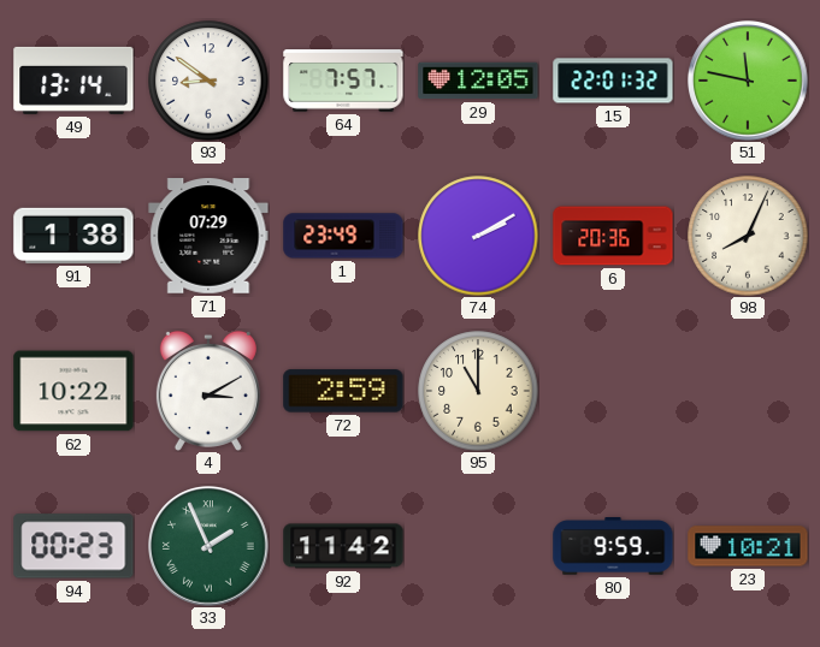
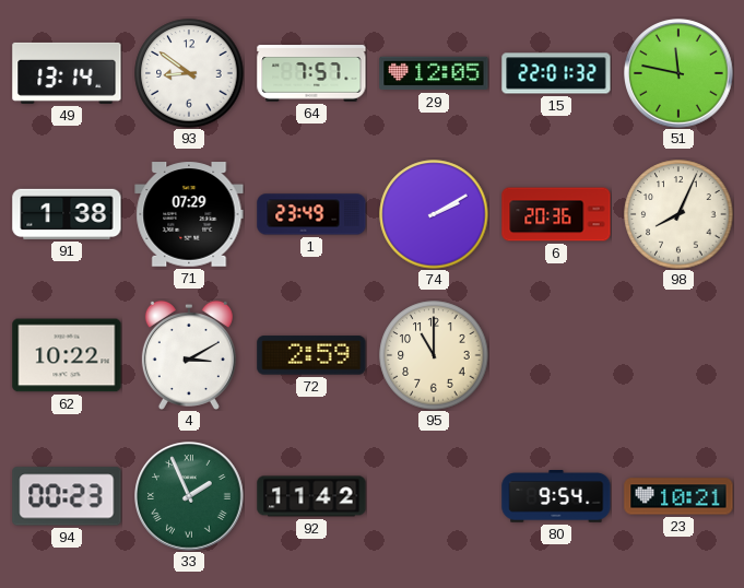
80: 9:59 -> 9:54
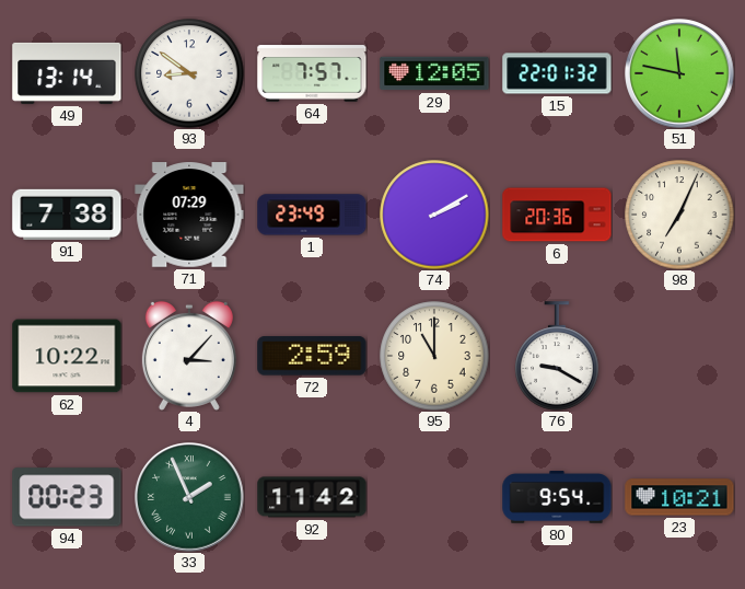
91: 1:38 -> 7:38
98: 8:04 -> 7:04
4: 3:10 -> 3:07
76: none -> 9:20
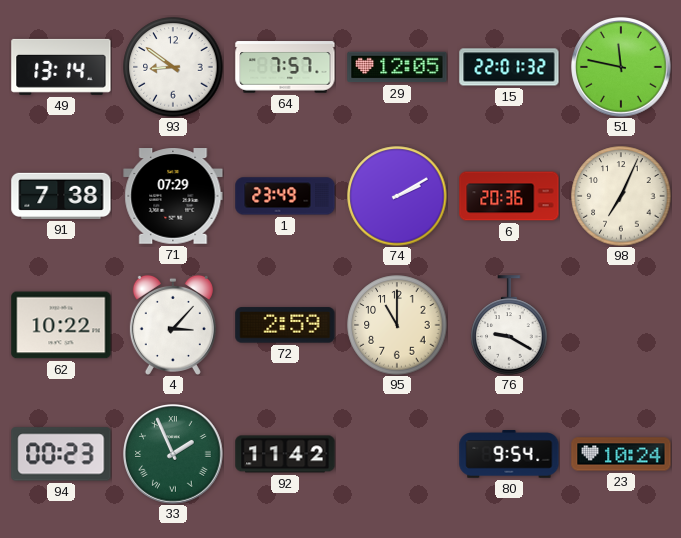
23: 10:21 -> 10:24
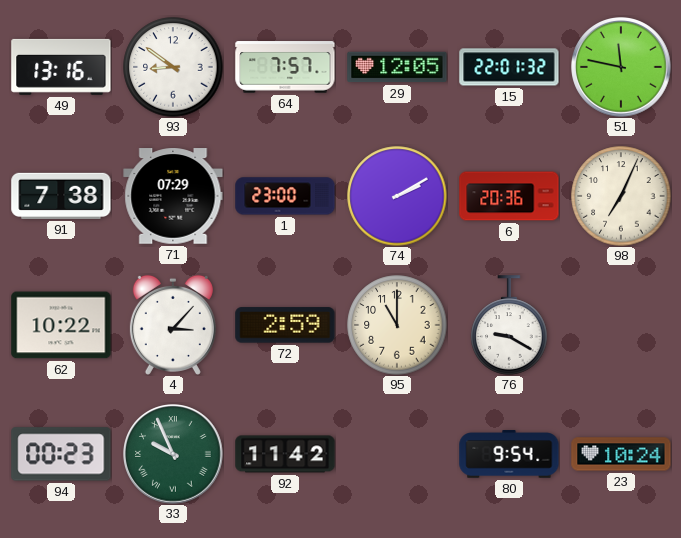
49: 13:14 -> 13:16
1: 23:49 -> 23:00
33: 1:56 -> 9:56
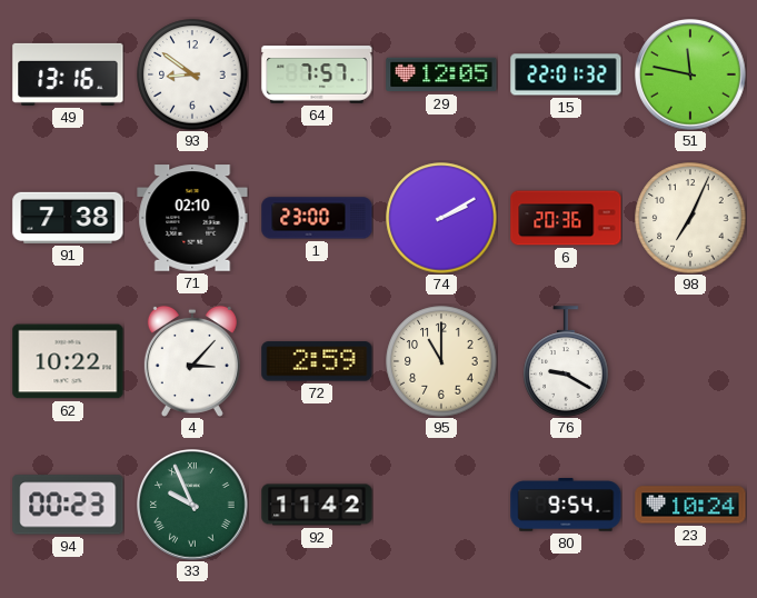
71: 07:29 -> 02:10
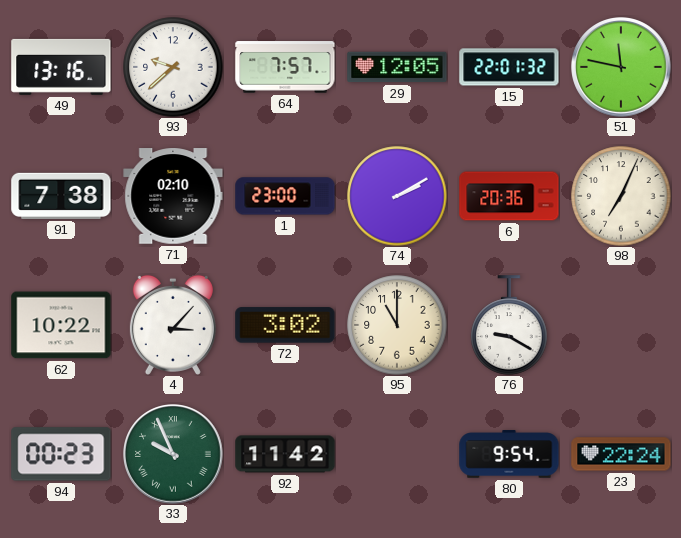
93: 8:51 -> 9:38
72: 2:59 -> 3:02
23: 10:24 -> 22:24
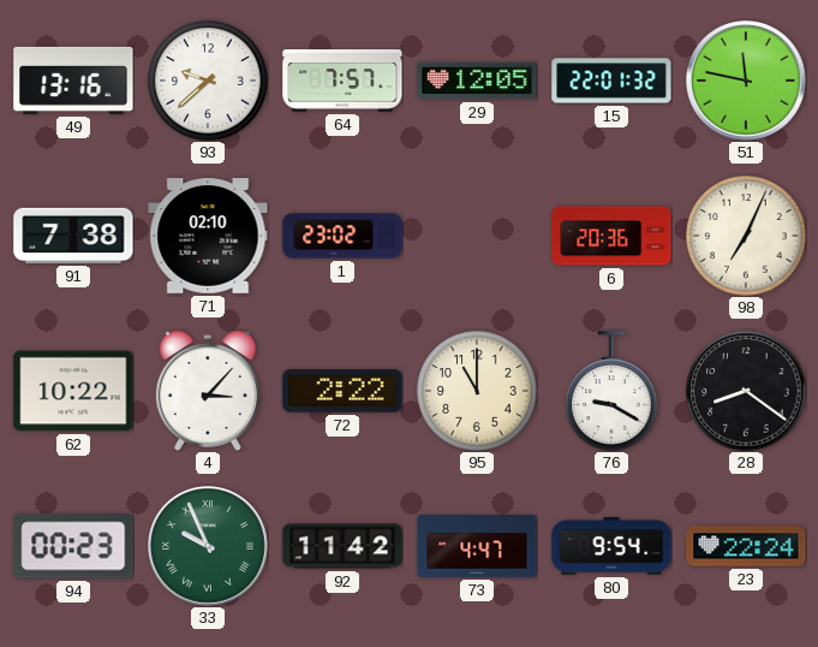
1: 23:00 -> 23:02
74: 2:10 -> none
72: 3:02 -> 2:22
28: none -> 8:21
73: none -> 4:47
